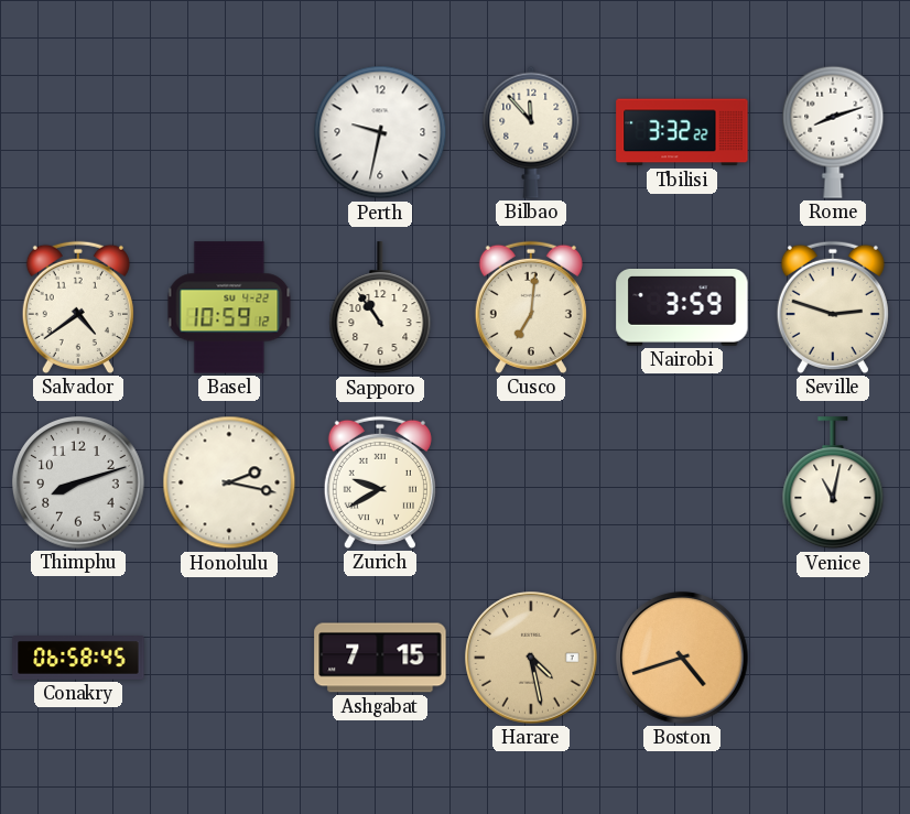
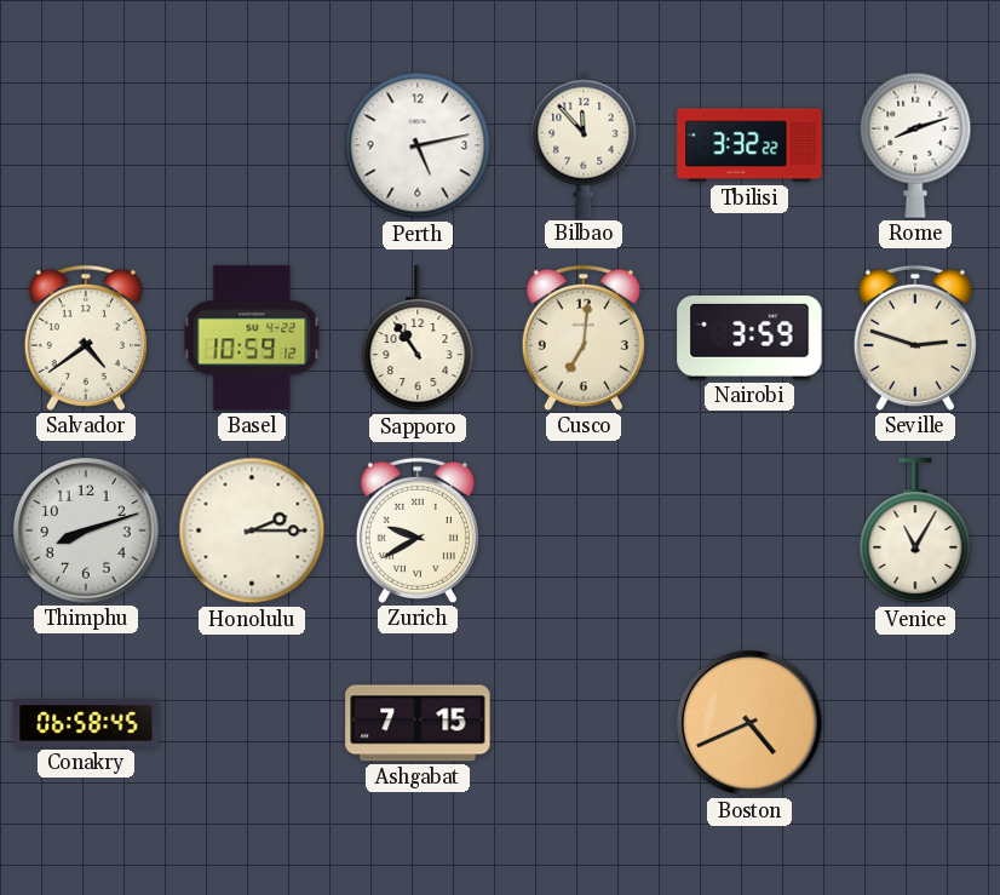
Perth: 9:32 -> 5:13
Honolulu: 2:17 -> 2:15
Venice: 11:02 -> 11:05
Harare: 4:28 -> none
Boston: 4:42 -> 4:41
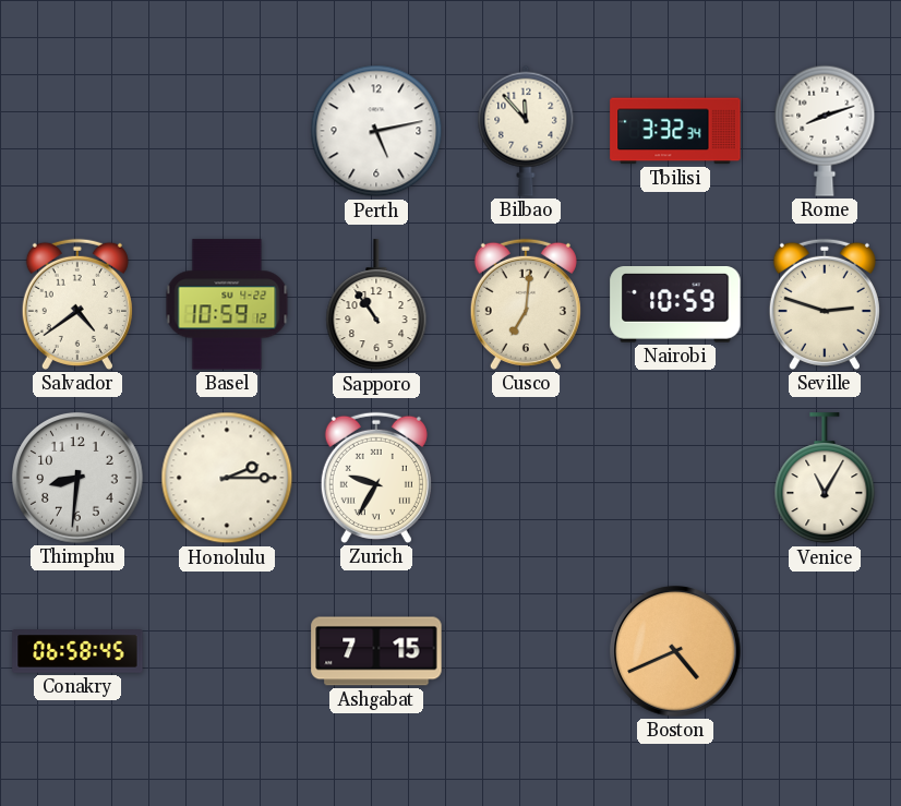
Tbilisi: 3:32:22 -> 3:32:34
Nairobi: 3:59 -> 10:59
Thimphu: 8:12 -> 8:31
Zurich: 9:40 -> 9:35
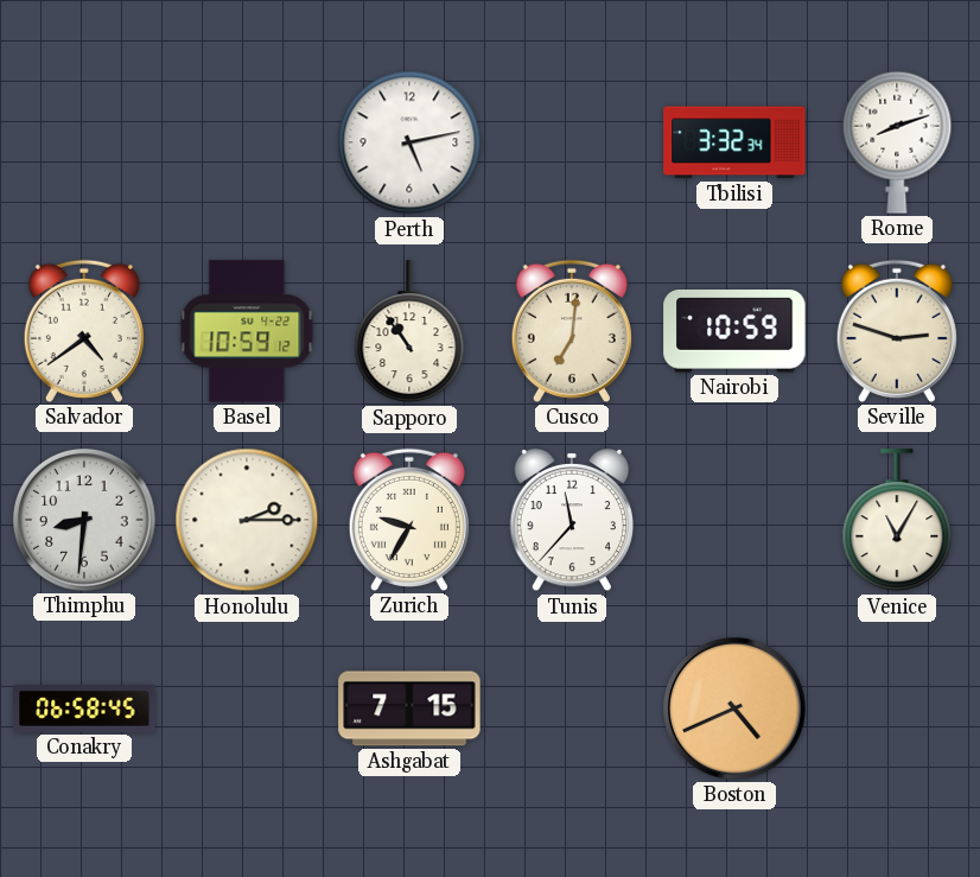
Bilbao: 11:53 -> none
Tunis: none -> 11:37
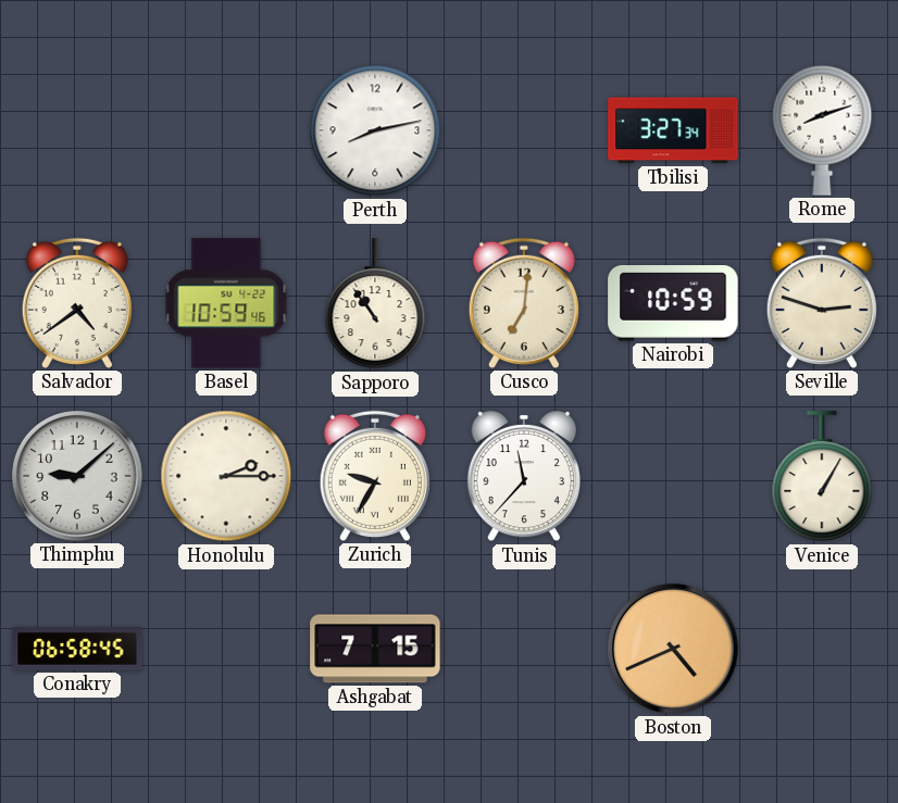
Perth: 5:13 -> 8:13
Tbilisi: 3:32 -> 3:27
Basel: 10:59:12 -> 10:59:46
Thimphu: 8:31 -> 9:08
Venice: 11:05 -> 1:05
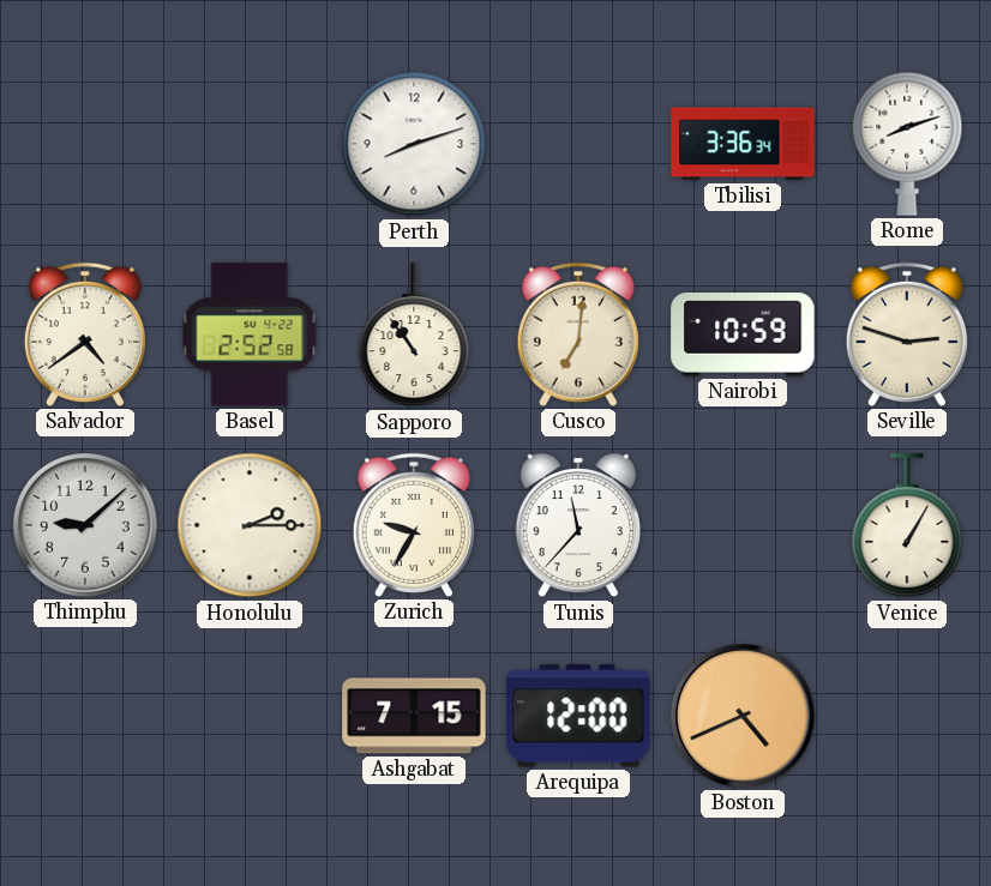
Perth: 8:13 -> 8:12
Tbilisi: 3:27 -> 3:36
Basel: 10:59 -> 2:52
Conakry: 06:58 -> none
Arequipa: none -> 12:00
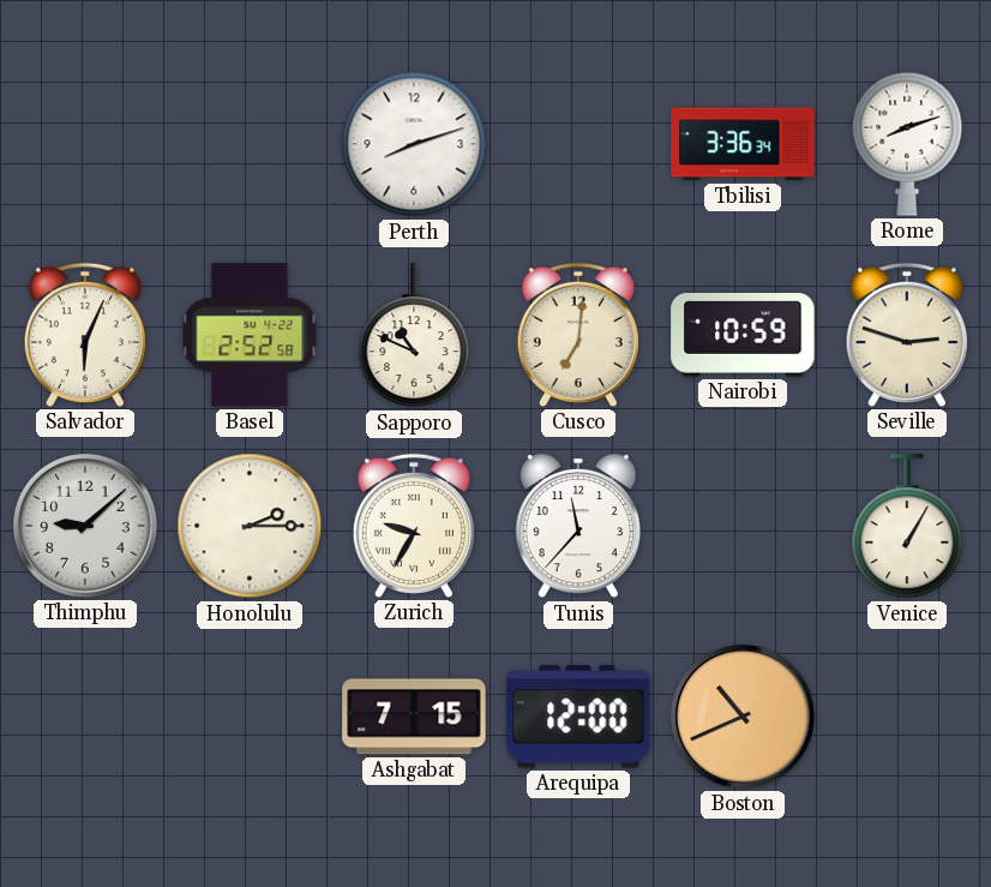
Salvador: 4:39 -> 6:04
Sapporo: 10:54 -> 10:49
Boston: 4:41 -> 10:41
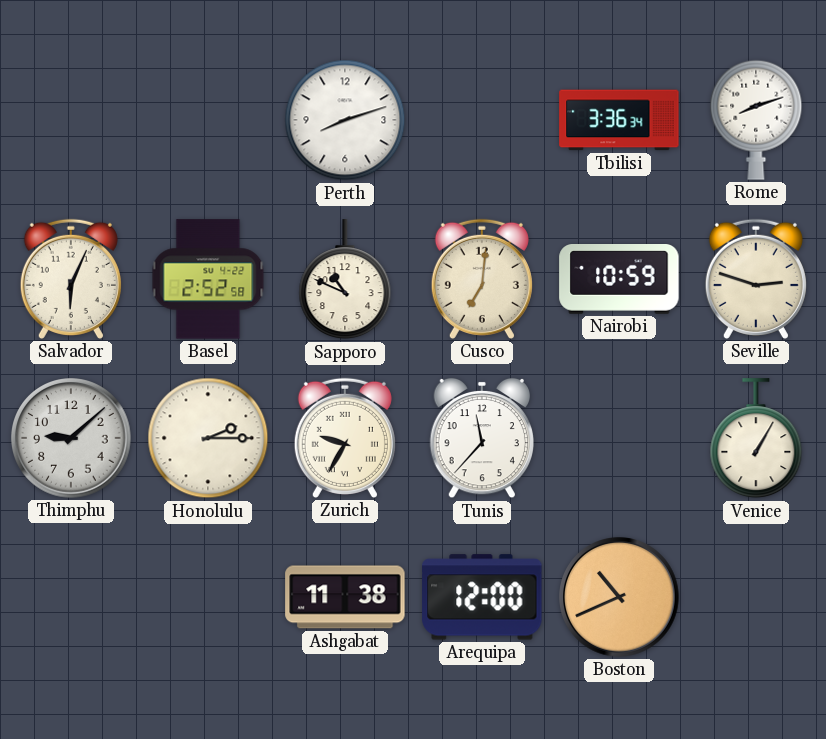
Ashgabat: 7:15 -> 11:38
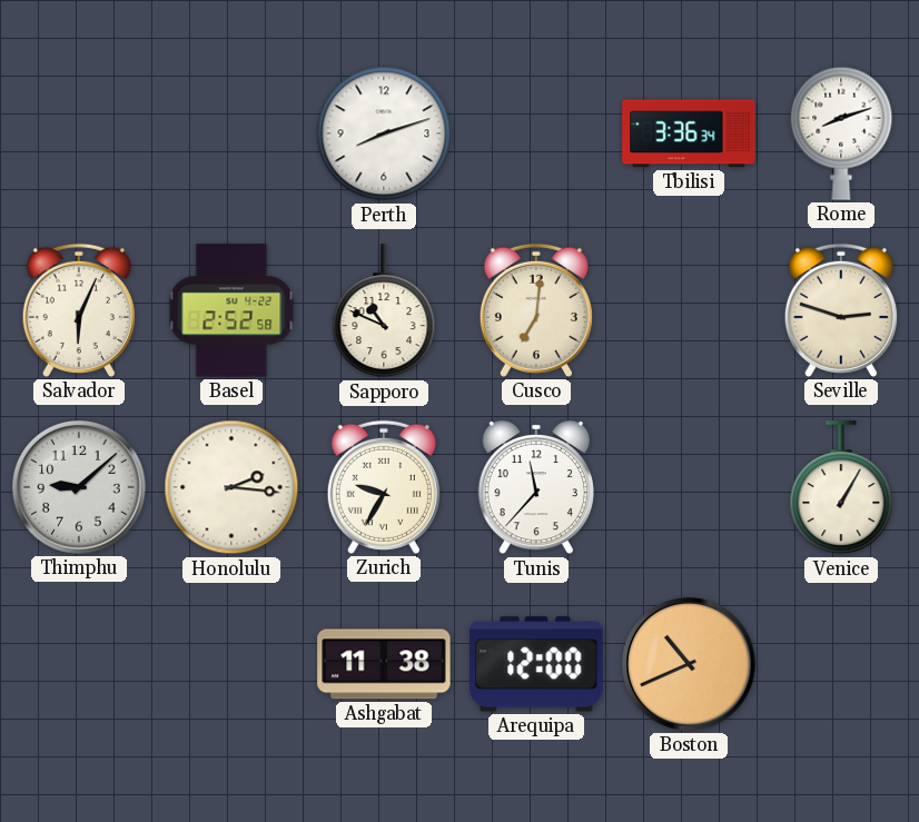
Nairobi: 10:59 -> none
Honolulu: 2:15 -> 2:16
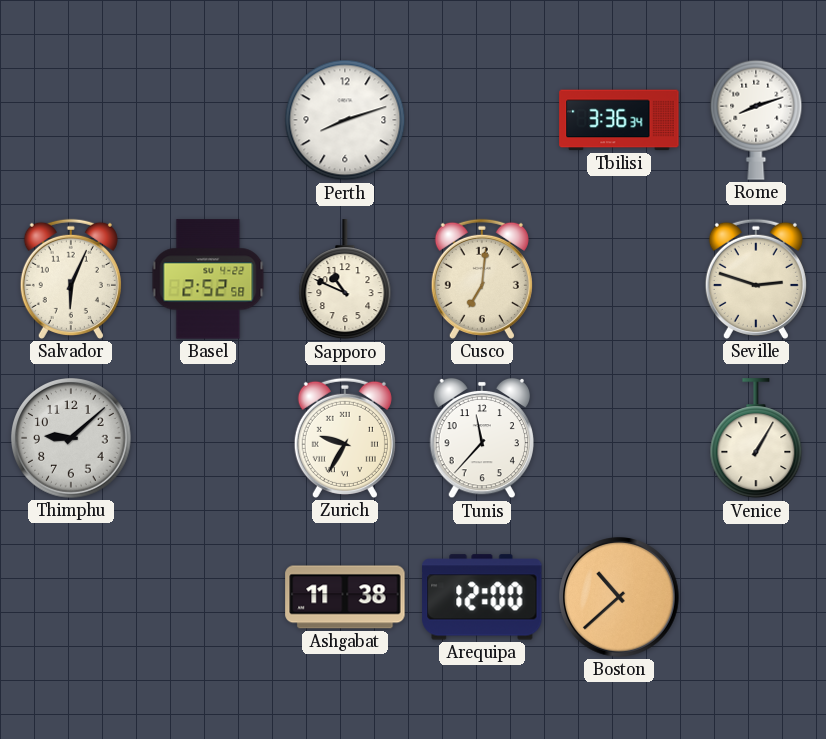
Honolulu: 2:16 -> none
Boston: 10:41 -> 10:38
